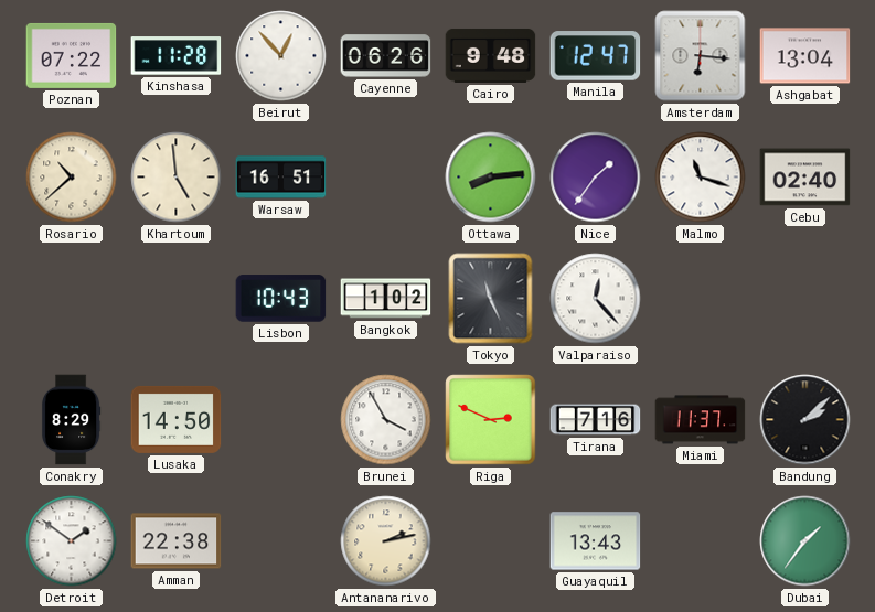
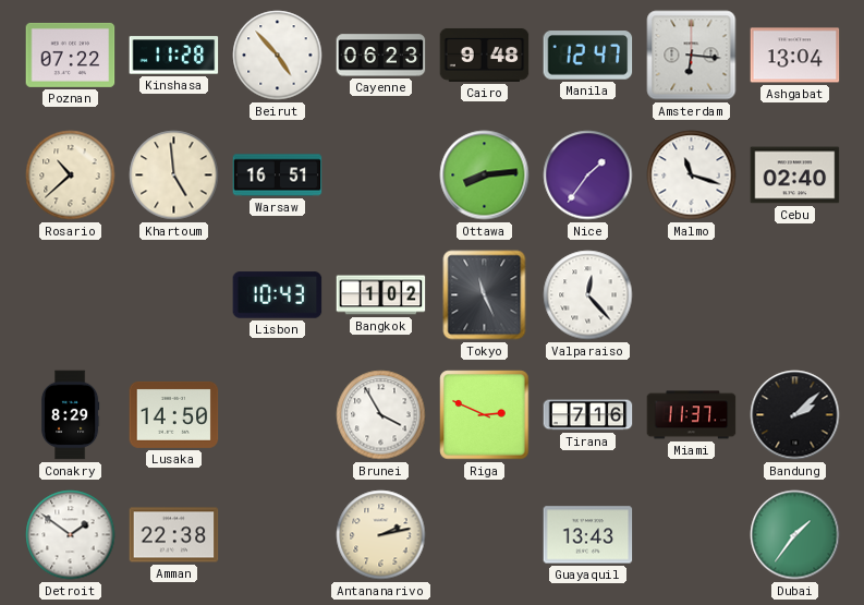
Beirut: 12:53 -> 4:53
Cayenne: 06:26 -> 06:23
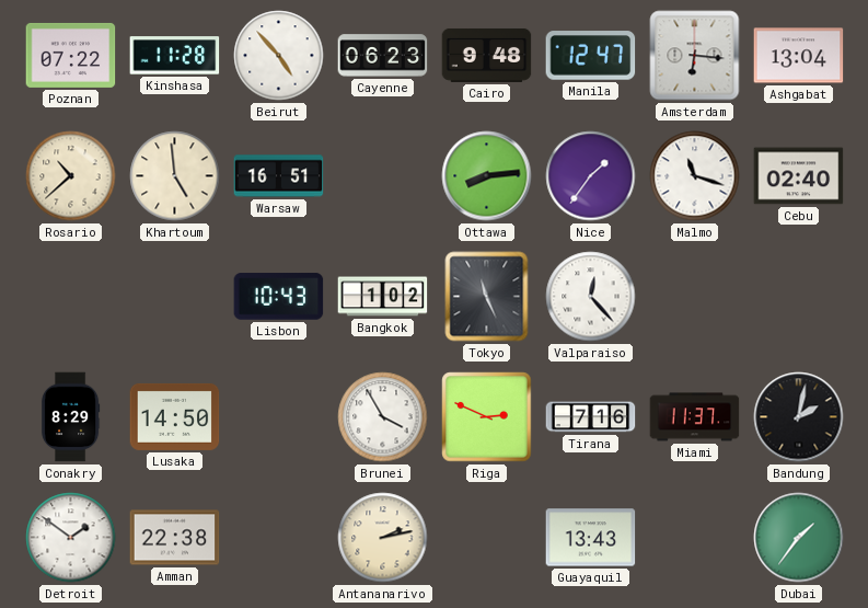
Bandung: 2:08 -> 2:02
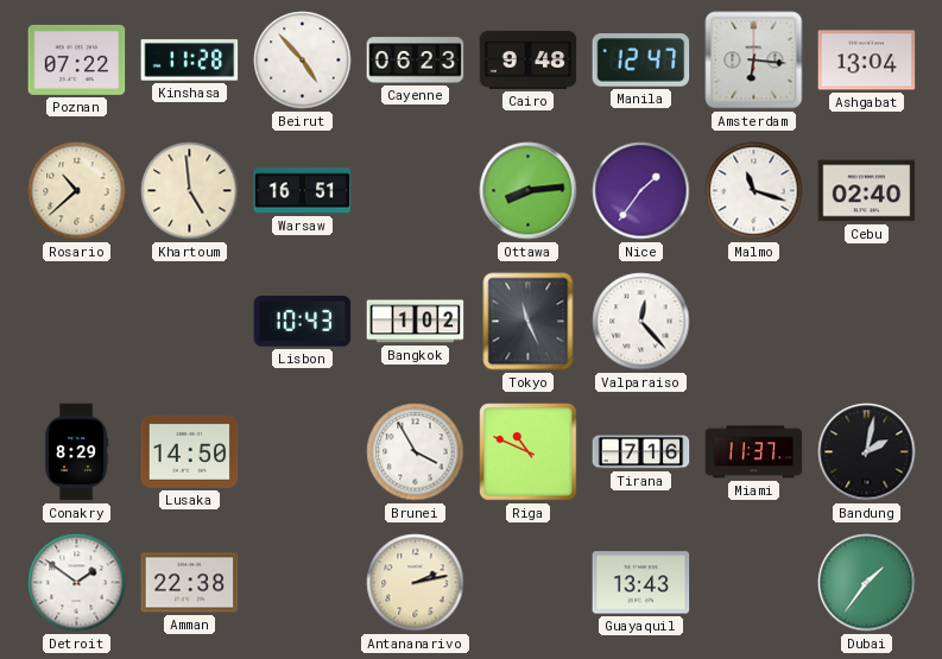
Riga: 2:49 -> 10:49
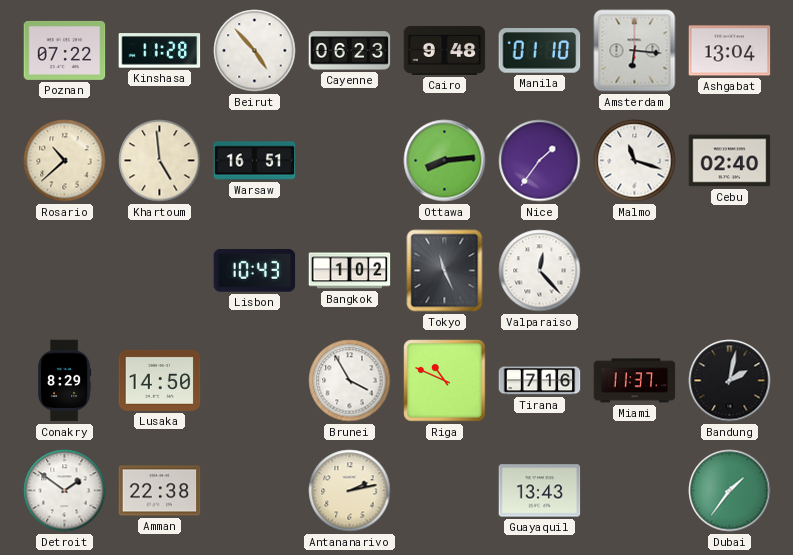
Manila: 12:47 -> 01:10
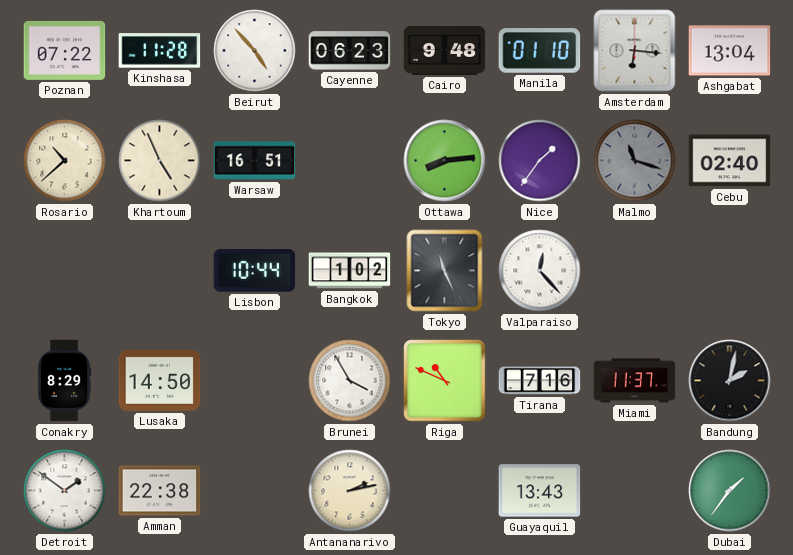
Khartoum: 4:59 -> 4:56
Malmo dial: white -> grey
Lisbon: 10:43 -> 10:44
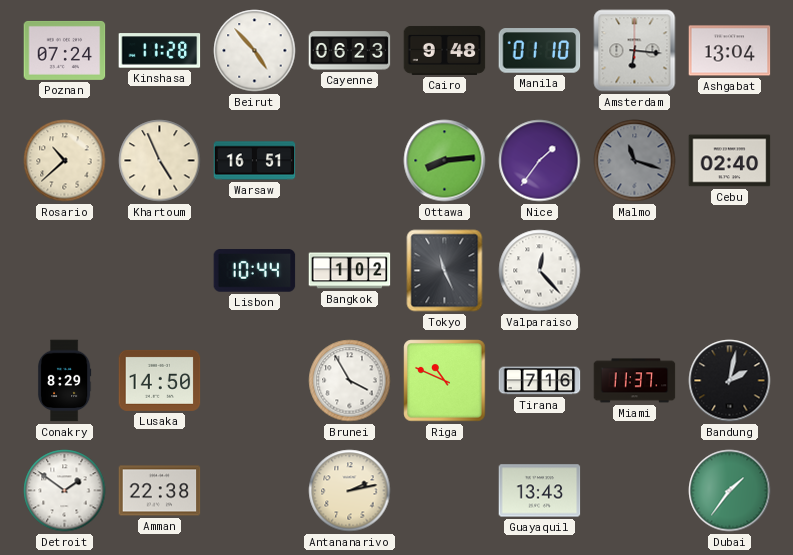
Poznan: 07:22 -> 07:24
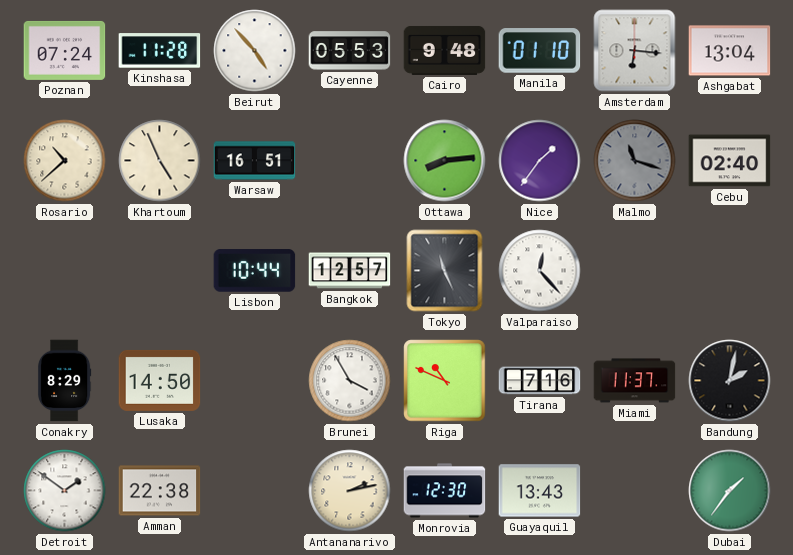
Cayenne: 06:23 -> 05:53
Bangkok: 1:02 -> 12:57
Monrovia: none -> 12:30
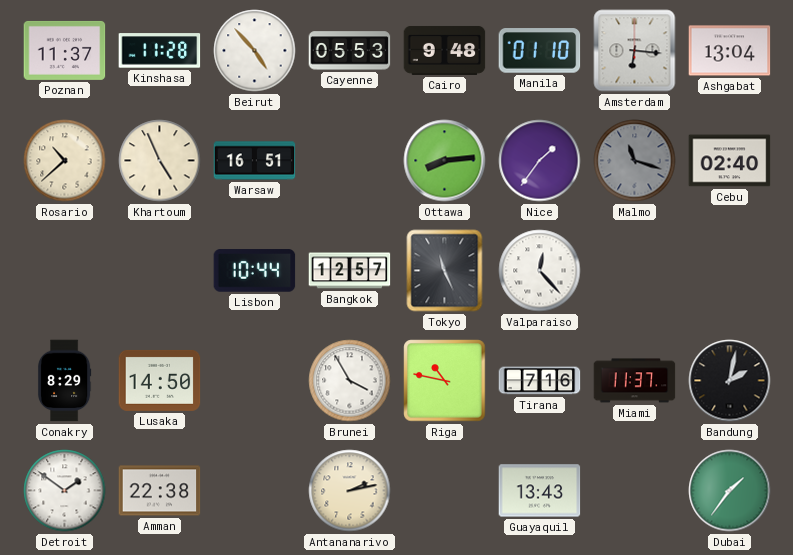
Poznan: 07:24 -> 11:37
Riga: 10:49 -> 10:47
Monrovia: 12:30 -> none
